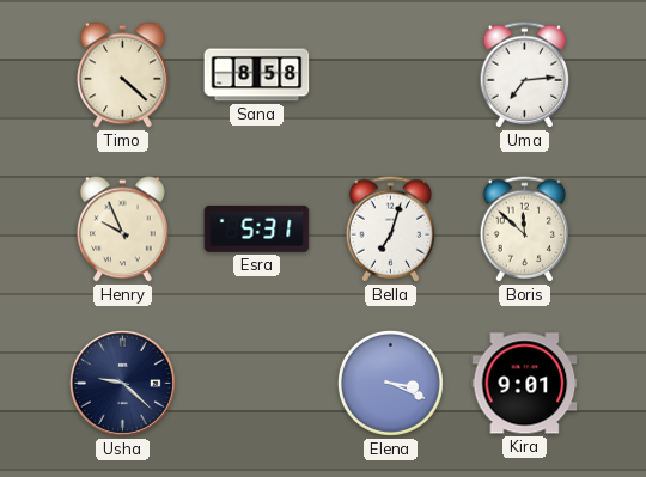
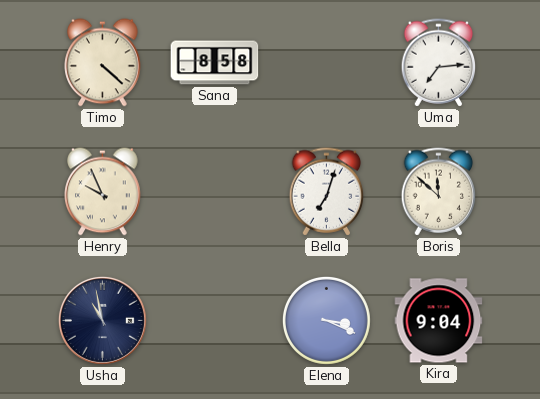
Esra: 5:31 -> none
Usha: 9:22 -> 10:58
Kira: 9:01 -> 9:04
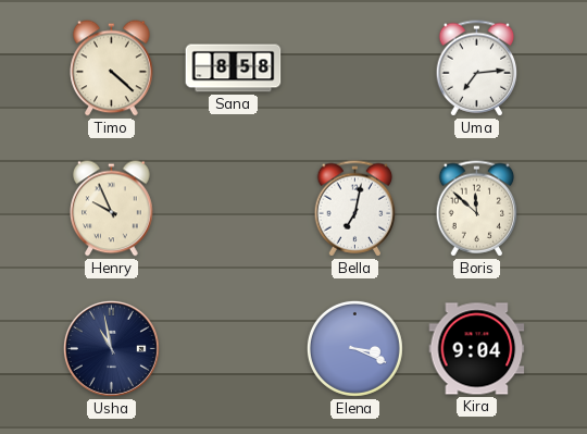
Bella: 7:03 -> 7:02
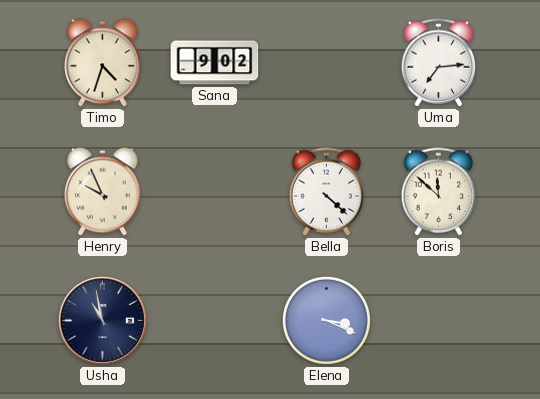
Timo: 4:22 -> 4:33
Sana: 8:58 -> 9:02
Bella: 7:02 -> 4:22
Kira: 9:04 -> none
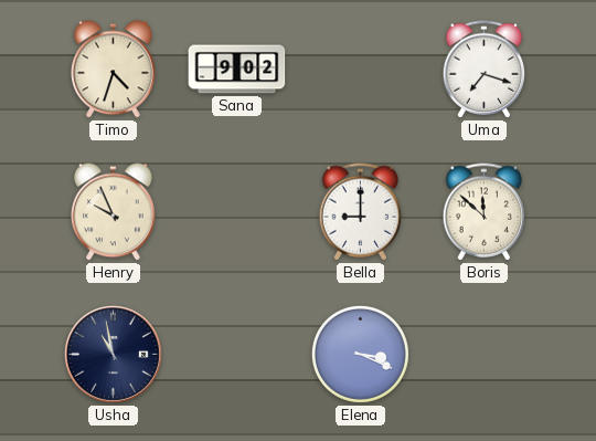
Uma: 7:14 -> 7:18
Bella: 4:22 -> 9:00
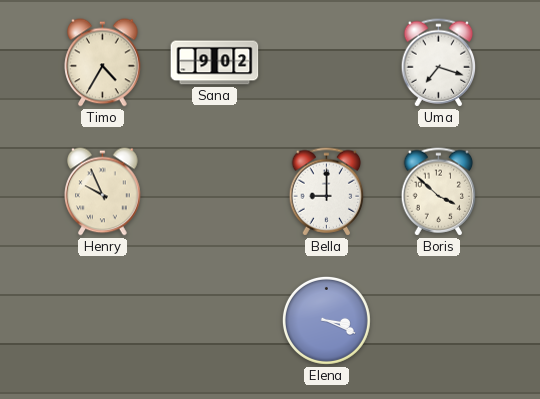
Timo: 4:33 -> 4:35
Boris: 11:52 -> 3:52
Usha: 10:58 -> none
